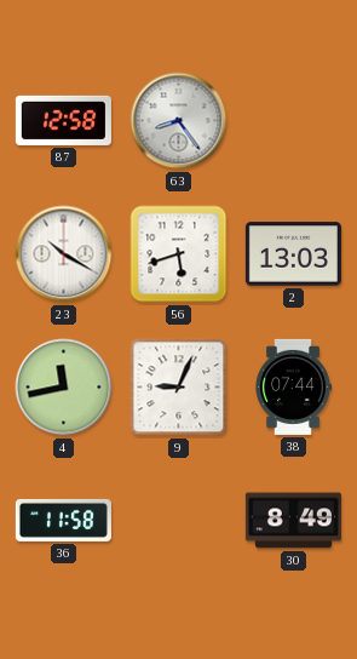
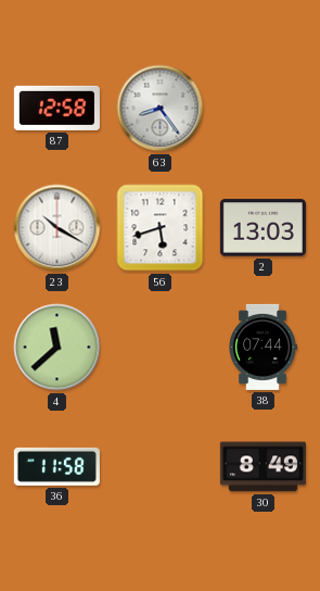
4: 11:43 -> 11:38
9: 9:04 -> none
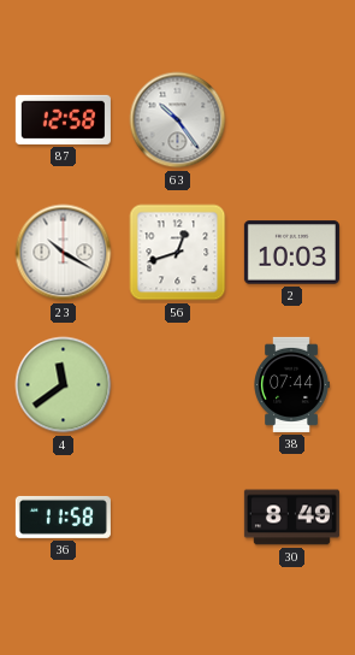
63: 8:24 -> 10:24
56: 5:42 -> 12:42
2: 13:03 -> 10:03
4: 11:38 -> 11:39
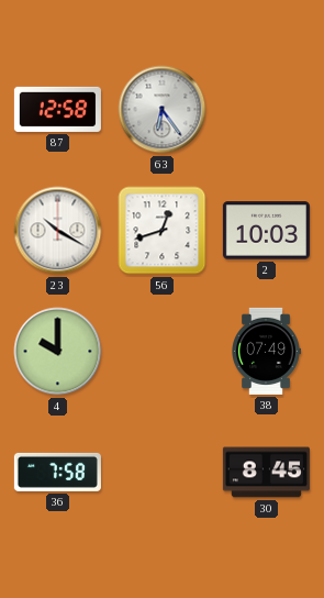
63: 10:24 -> 6:24
4: 11:39 -> 10:00
38: 07:44 -> 07:49
36: 11:58 -> 7:58
30: 8:49 -> 8:45
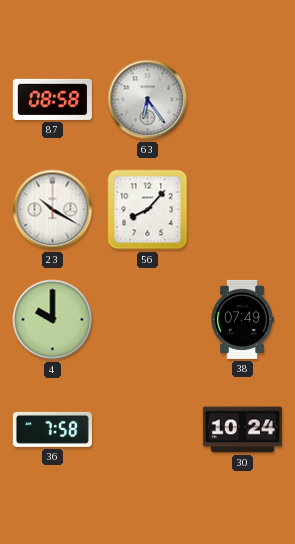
87: 12:58 -> 08:58
56: 12:42 -> 8:07
2: 10:03 -> none
30: 8:45 -> 10:24
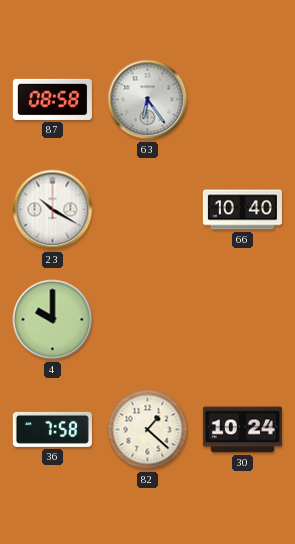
56: 8:07 -> none
66: none -> 10:40
38: 07:49 -> none
82: none -> 1:22
